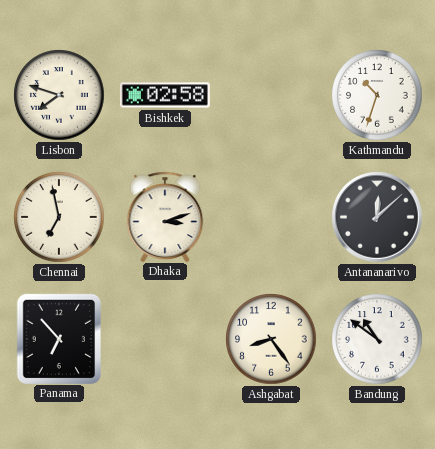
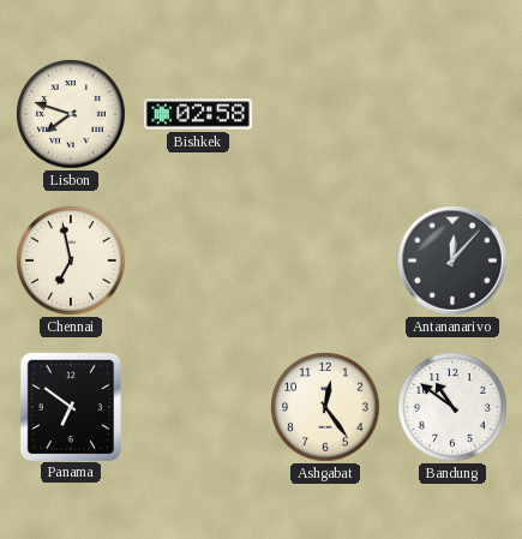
Kathmandu: 10:33 -> none
Dhaka: 3:12 -> none
Antananarivo: 12:08 -> 12:07
Panama: 6:53 -> 6:51
Ashgabat: 8:24 -> 12:24
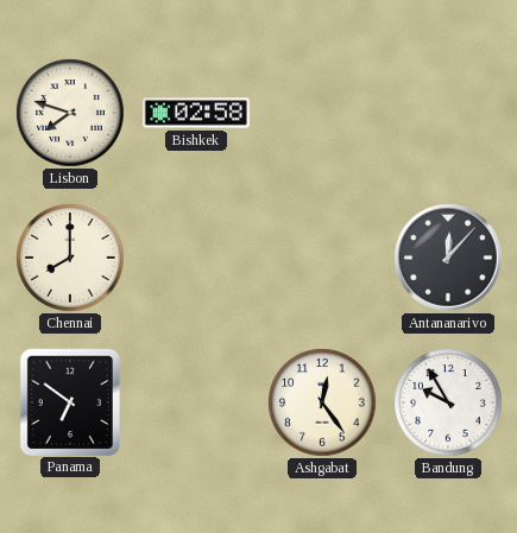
Chennai: 6:58 -> 8:00
Bandung: 10:51 -> 9:55
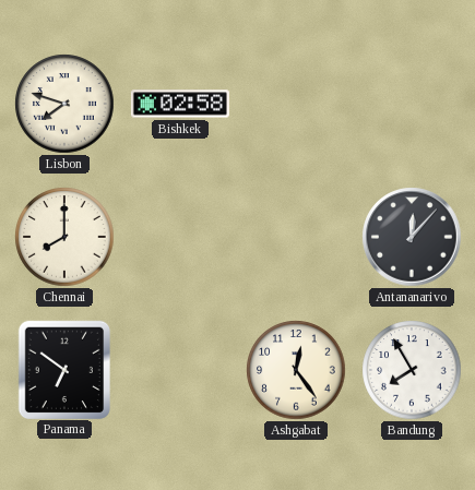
Bandung: 9:55 -> 7:55
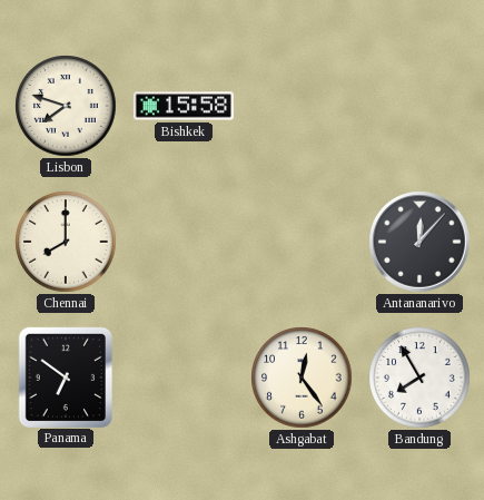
Bishkek: 02:58 -> 15:58
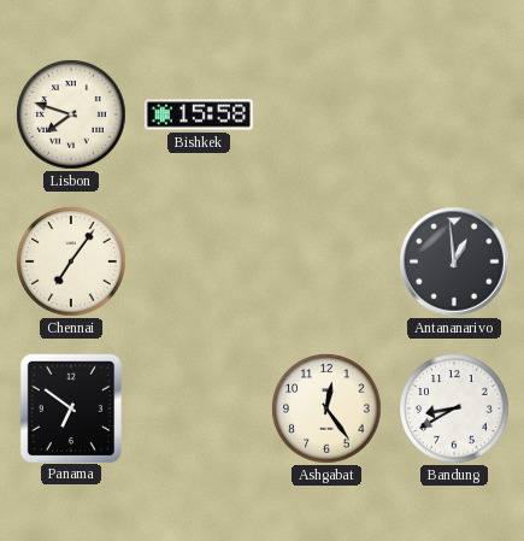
Chennai: 8:00 -> 7:06
Antananarivo: 12:07 -> 12:59
Bandung: 7:55 -> 8:40
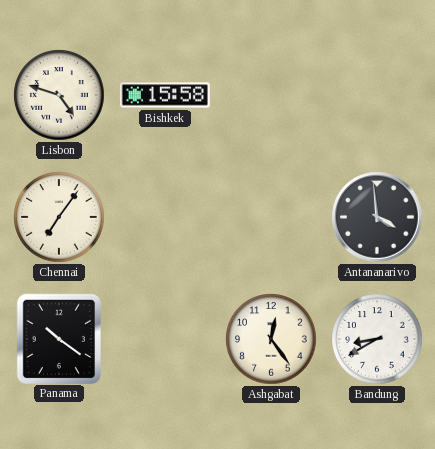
Lisbon: 7:48 -> 4:48
Antananarivo: 12:59 -> 3:59
Panama: 6:51 -> 10:21
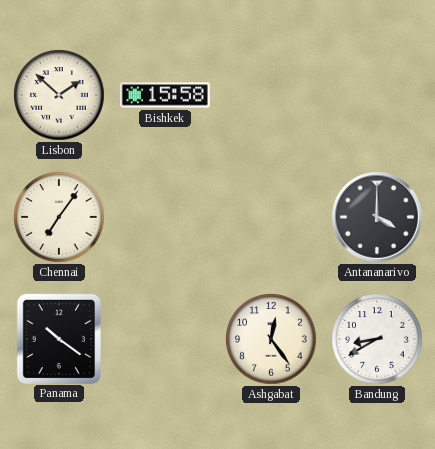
Lisbon: 4:48 -> 1:52
Antananarivo: 3:59 -> 4:00
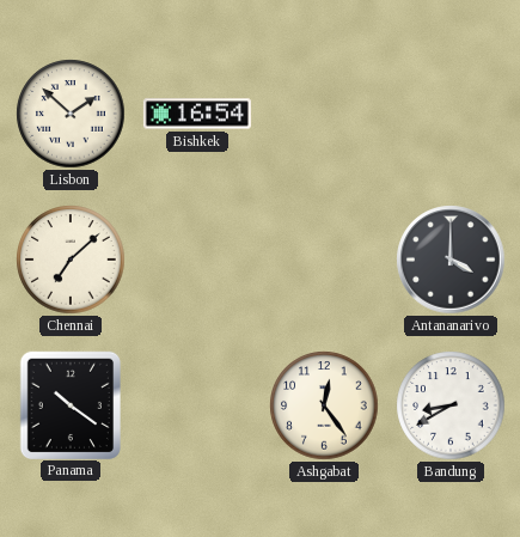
Bishkek: 15:58 -> 16:54
Chennai: 7:06 -> 7:08
